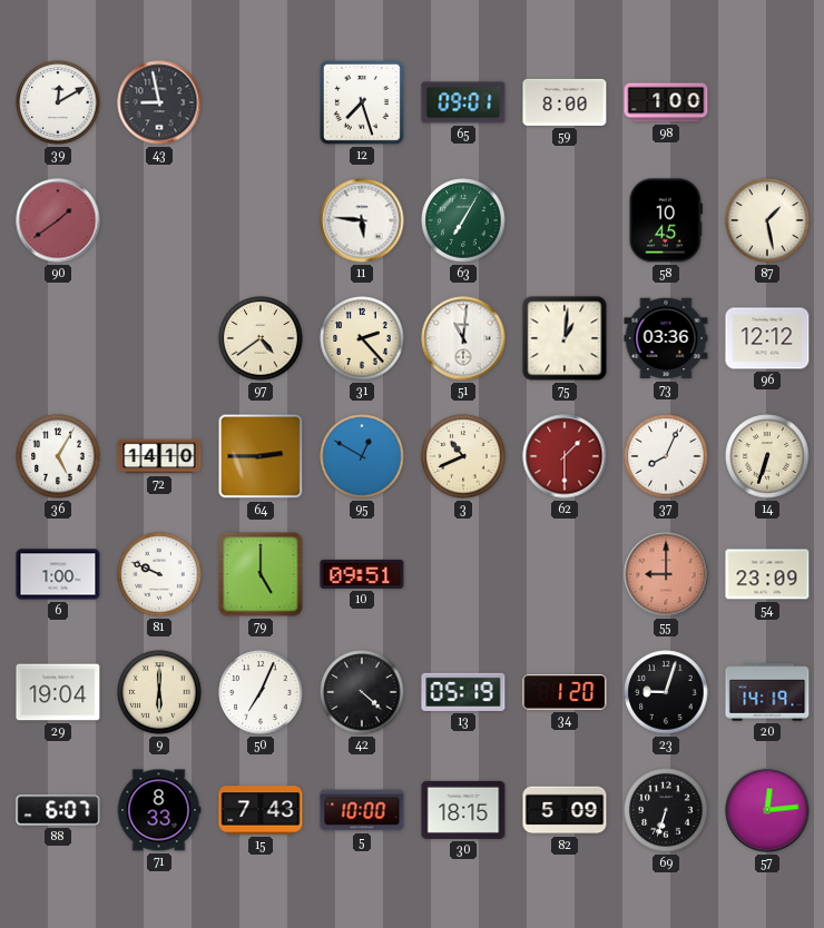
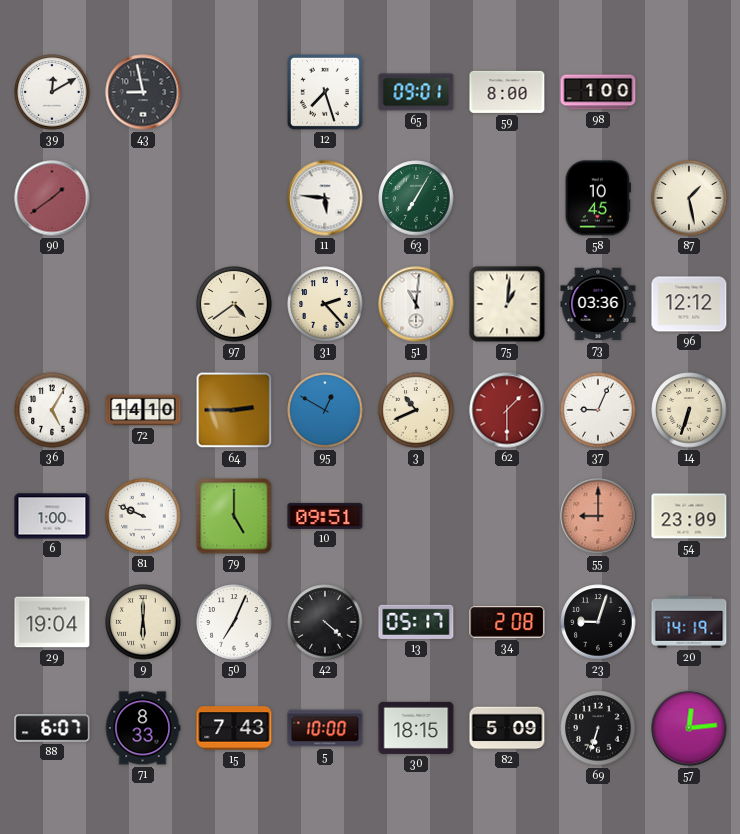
37: 8:04 -> 9:04
13: 05:19 -> 05:17
34: 1:20 -> 2:08
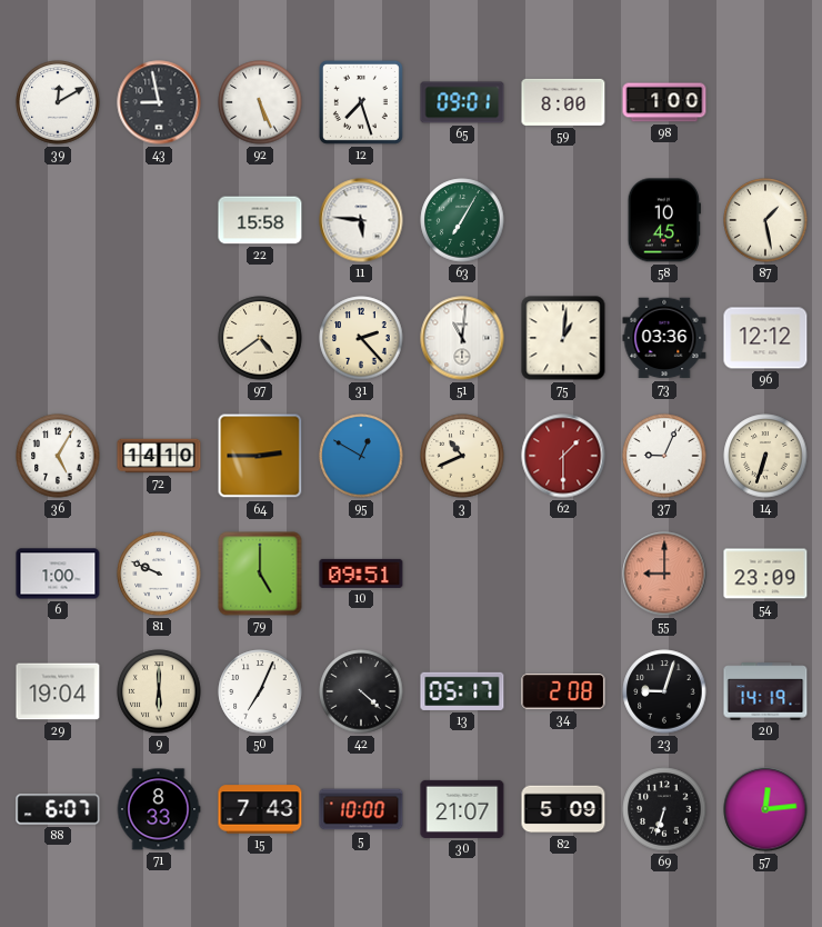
92: none -> 5:26
90: 1:39 -> none
22: none -> 15:58
30: 18:15 -> 21:07
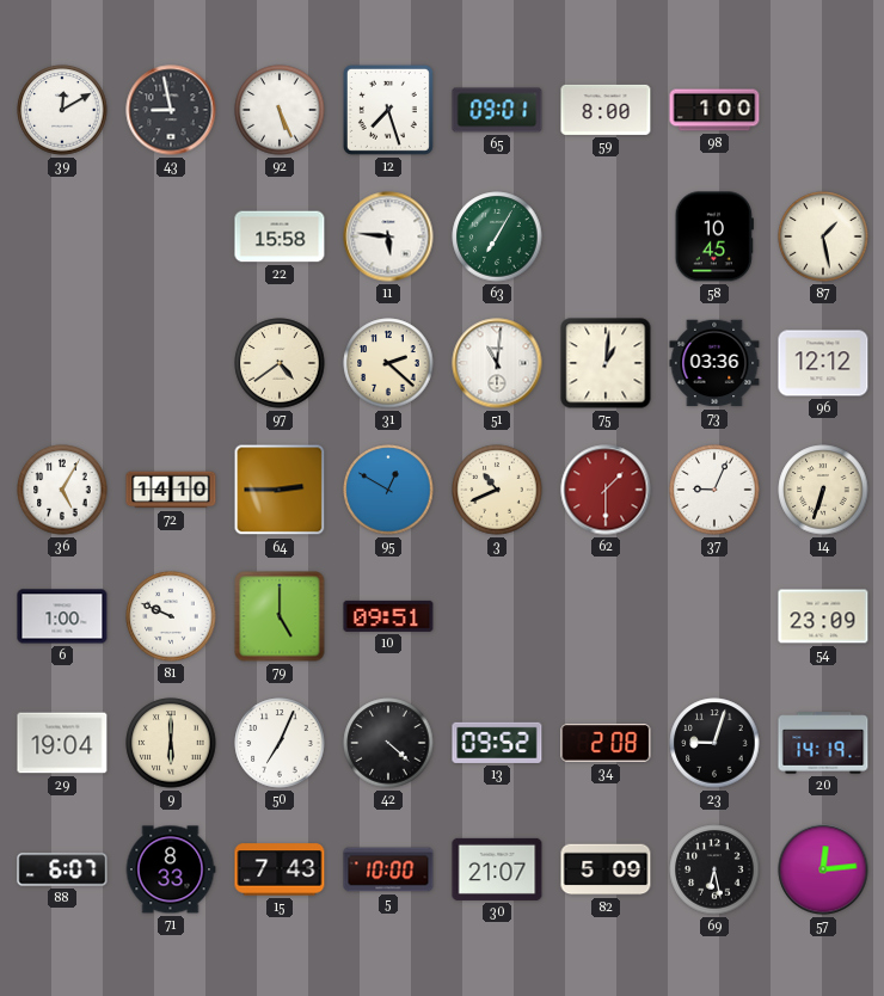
31: 2:23 -> 2:22
55: 9:00 -> none
13: 05:17 -> 09:52
69: 6:33 -> 6:28
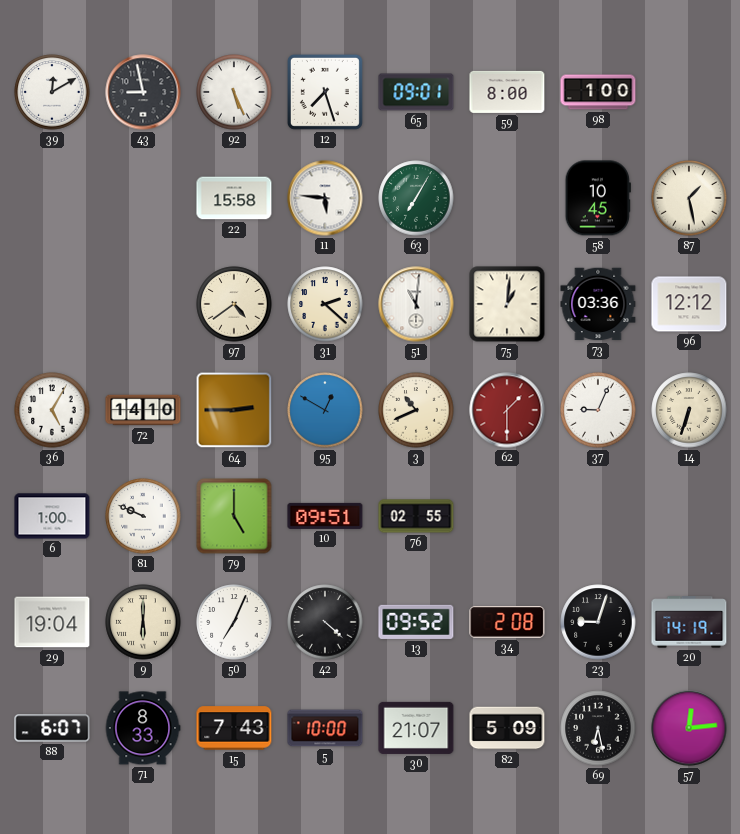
76: none -> 02:55
54: 23:09 -> none
